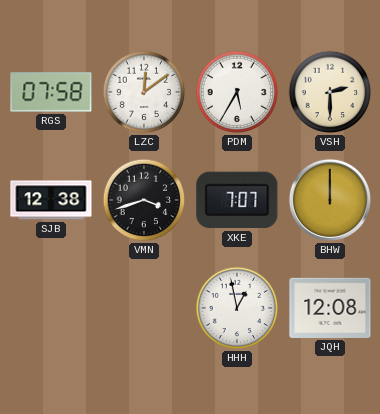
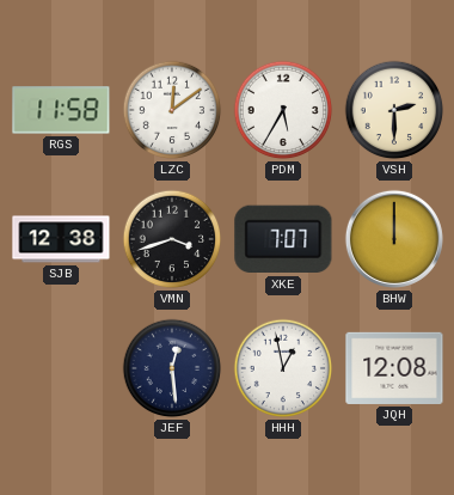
RGS: 07:58 -> 11:58
JEF: none -> 12:29
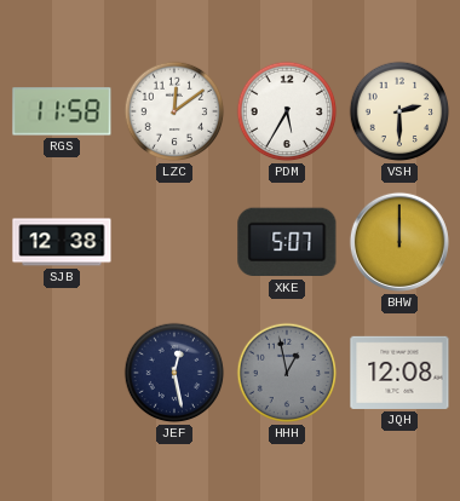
VMN: 3:42 -> none
XKE: 7:07 -> 5:07
JEF: 12:29 -> 12:28
HHH dial: white -> grey
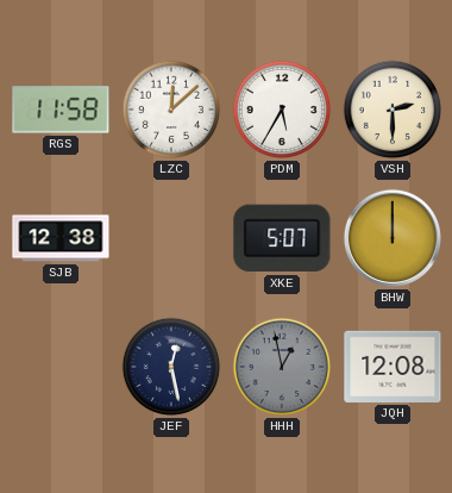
LZC: 12:09 -> 12:08
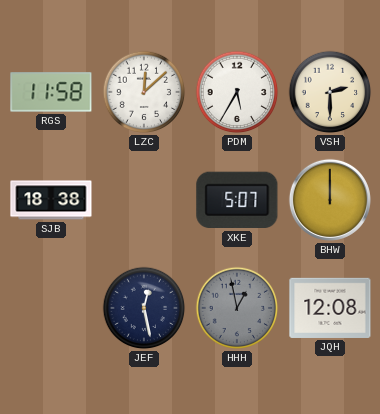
SJB: 12:38 -> 18:38
